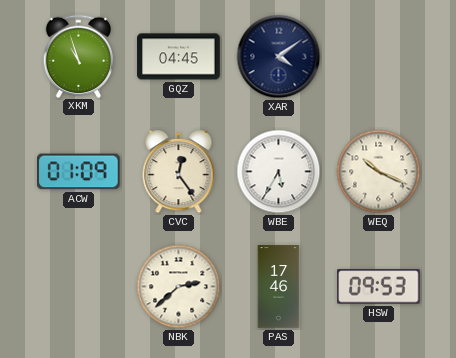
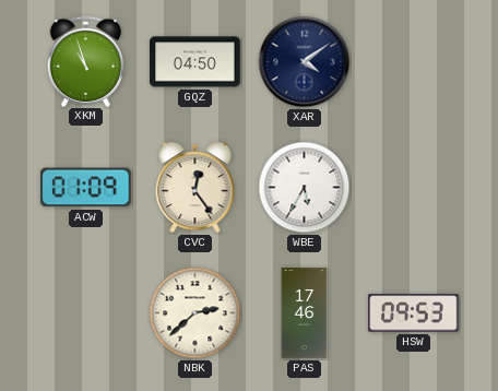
GQZ: 04:45 -> 04:50
WEQ: 10:19 -> none
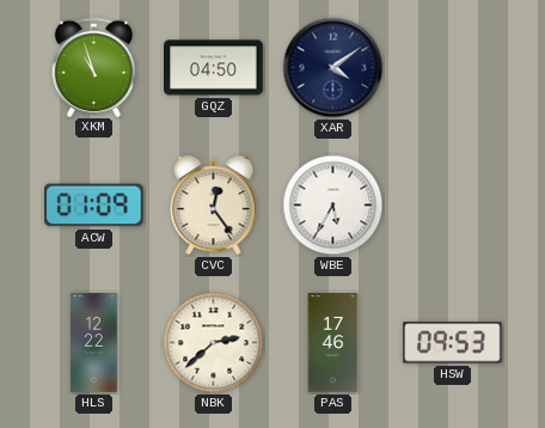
HLS: none -> 12:22
